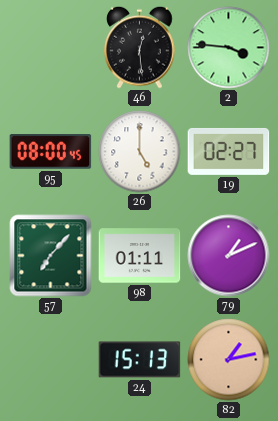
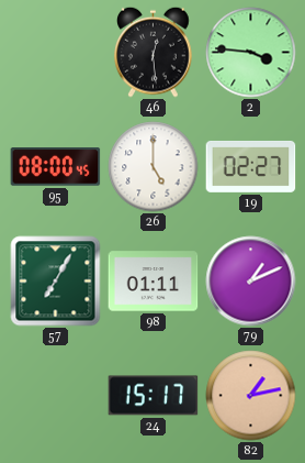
57: 7:07 -> 7:05
24: 15:13 -> 15:17
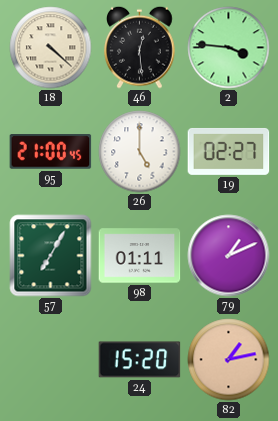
18: none -> 4:22
95: 08:00 -> 21:00
24: 15:17 -> 15:20
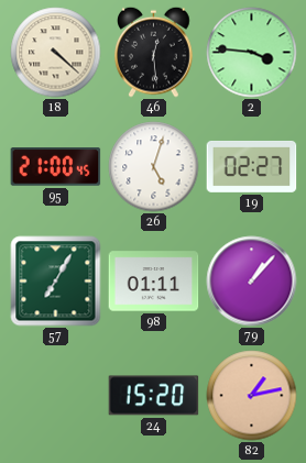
26: 5:00 -> 5:03
79: 1:11 -> 1:07
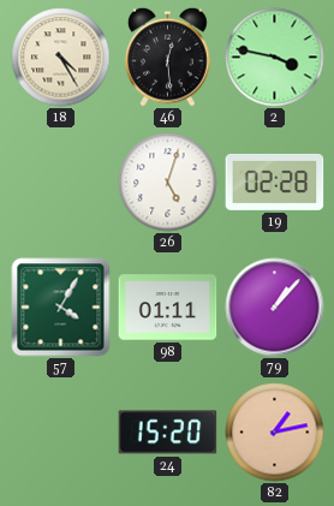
18: 4:22 -> 4:25
2: 3:46 -> 3:47
95: 21:00 -> none
19: 02:27 -> 02:28
57: 7:05 -> 4:05
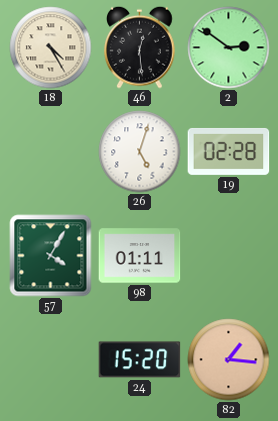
2: 3:47 -> 2:51
79: 1:07 -> none
82: 1:13 -> 1:16
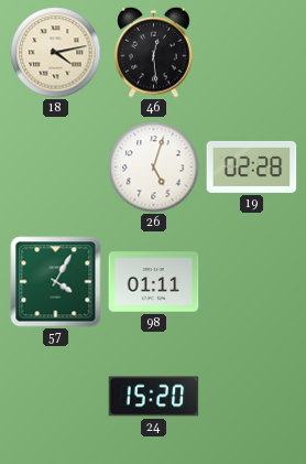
18: 4:25 -> 4:13
2: 2:51 -> none
82: 1:16 -> none
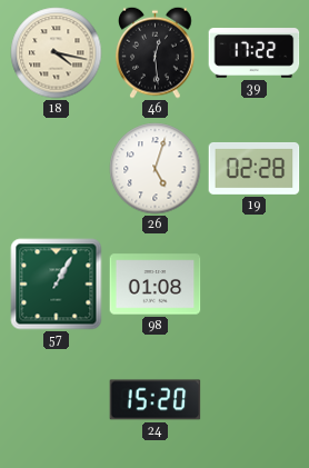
18: 4:13 -> 4:17
39: none -> 17:22
57: 4:05 -> 1:05
98: 01:11 -> 01:08
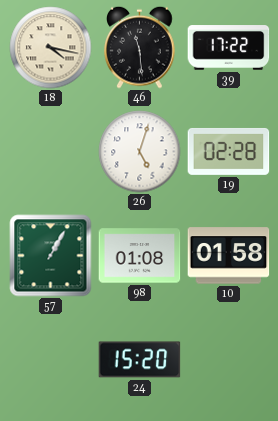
46: 12:29 -> 11:29
10: none -> 01:58
